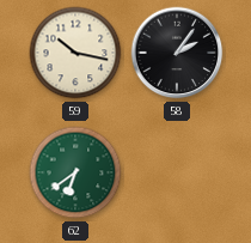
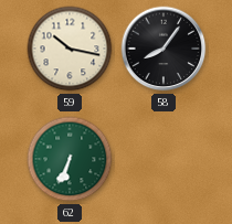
58: 2:06 -> 8:06
62: 6:39 -> 6:34
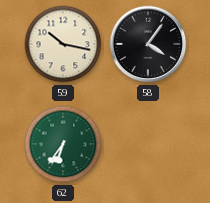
58: 8:06 -> 4:06
62: 6:34 -> 6:36
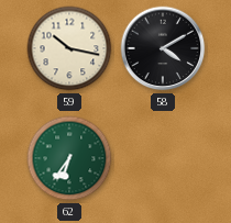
58: 4:06 -> 4:10
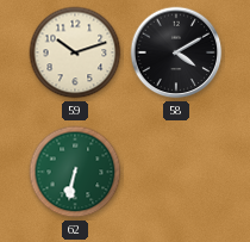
59: 10:17 -> 10:12
62: 6:36 -> 6:32
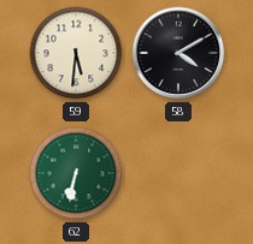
59: 10:12 -> 5:31
